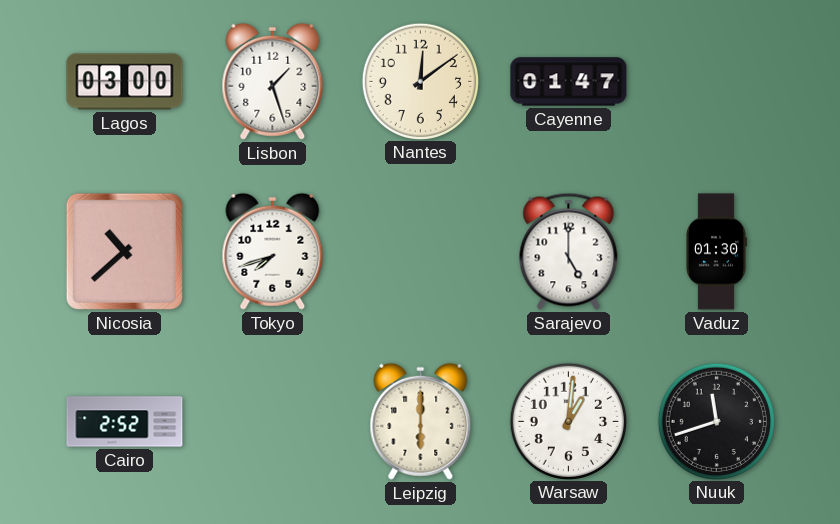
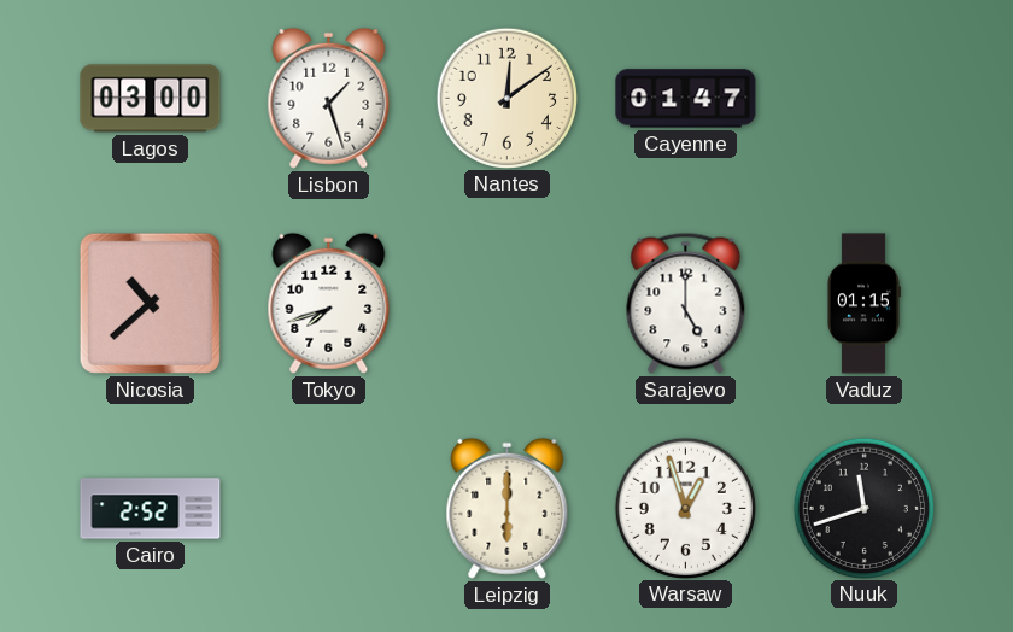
Vaduz: 01:30 -> 01:15
Warsaw: 1:01 -> 12:57
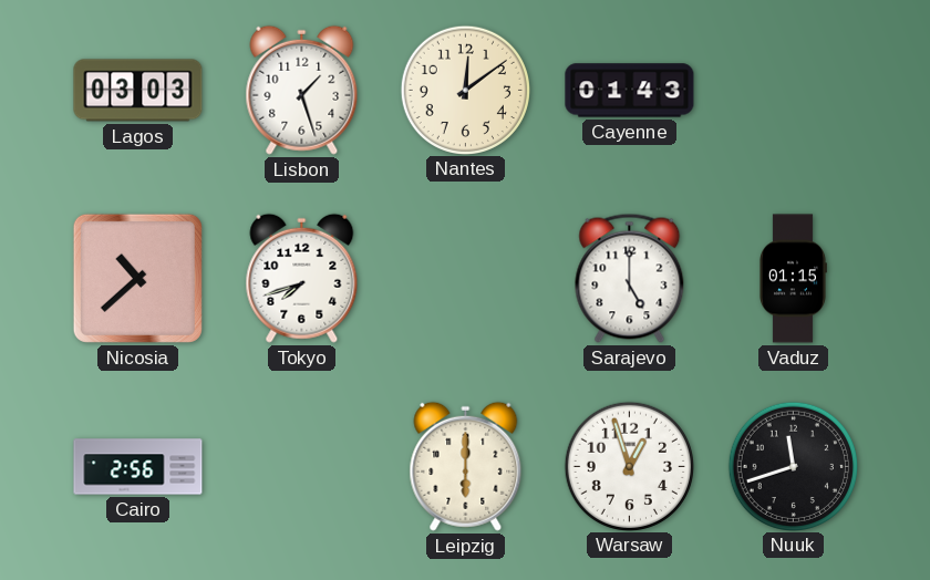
Lagos: 03:00 -> 03:03
Cayenne: 01:47 -> 01:43
Cairo: 2:52 -> 2:56
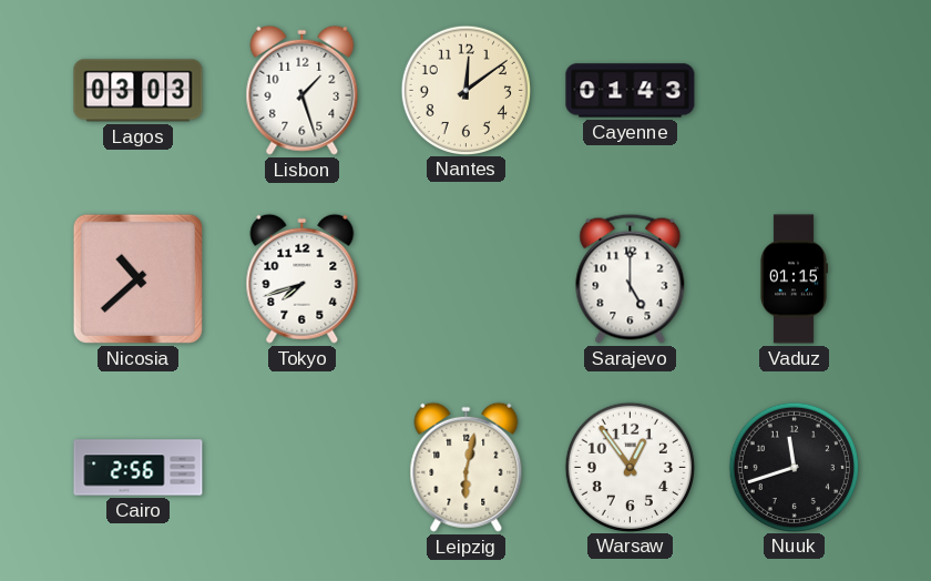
Leipzig: 6:00 -> 6:02
Warsaw: 12:57 -> 12:54
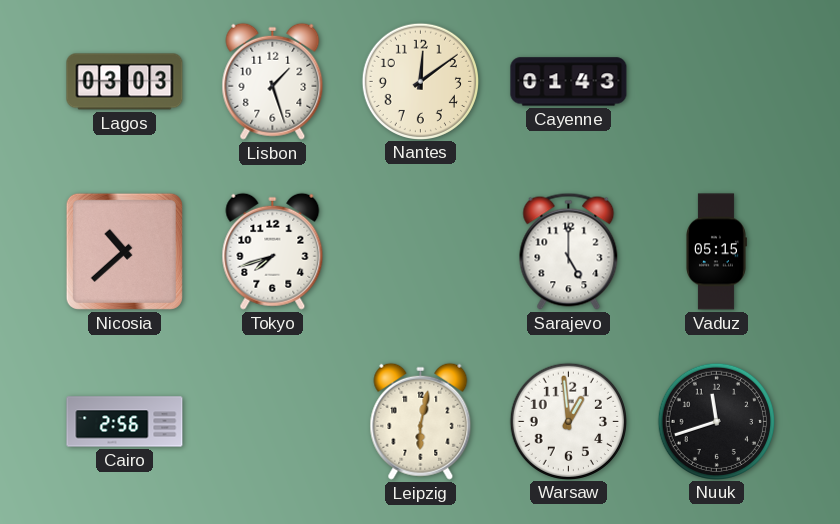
Vaduz: 01:15 -> 05:15
Warsaw: 12:54 -> 12:59
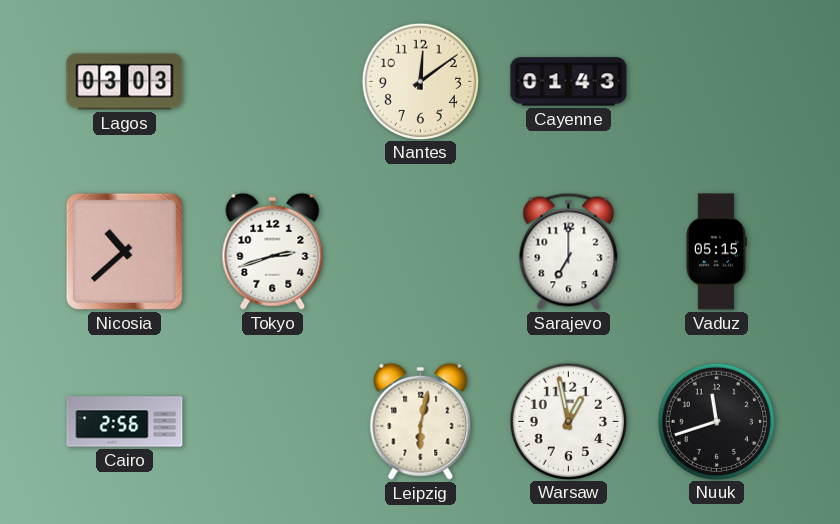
Lisbon: 1:27 -> none
Tokyo: 7:42 -> 2:42
Sarajevo: 5:00 -> 7:00
Warsaw: 12:59 -> 12:58
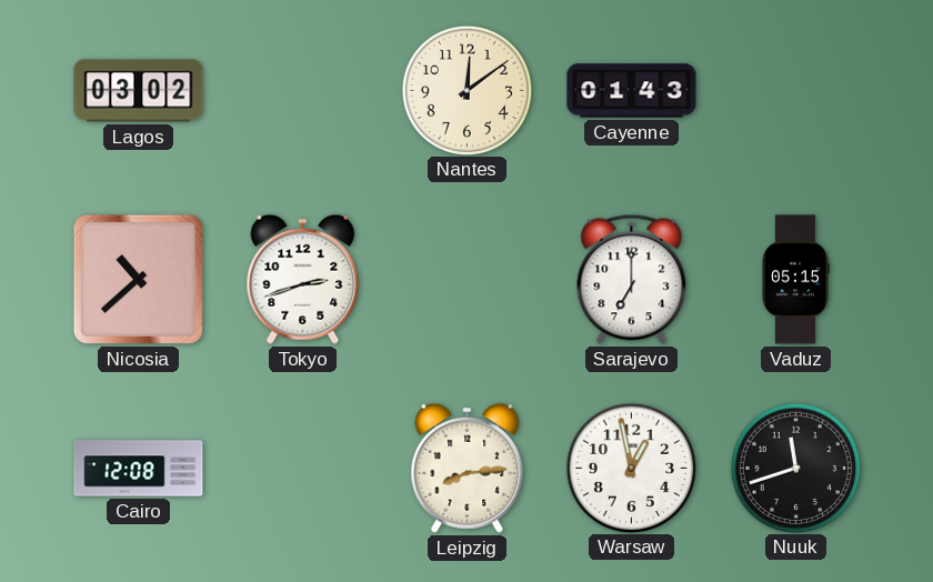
Lagos: 03:03 -> 03:02
Cairo: 2:56 -> 12:08
Leipzig: 6:02 -> 8:14
